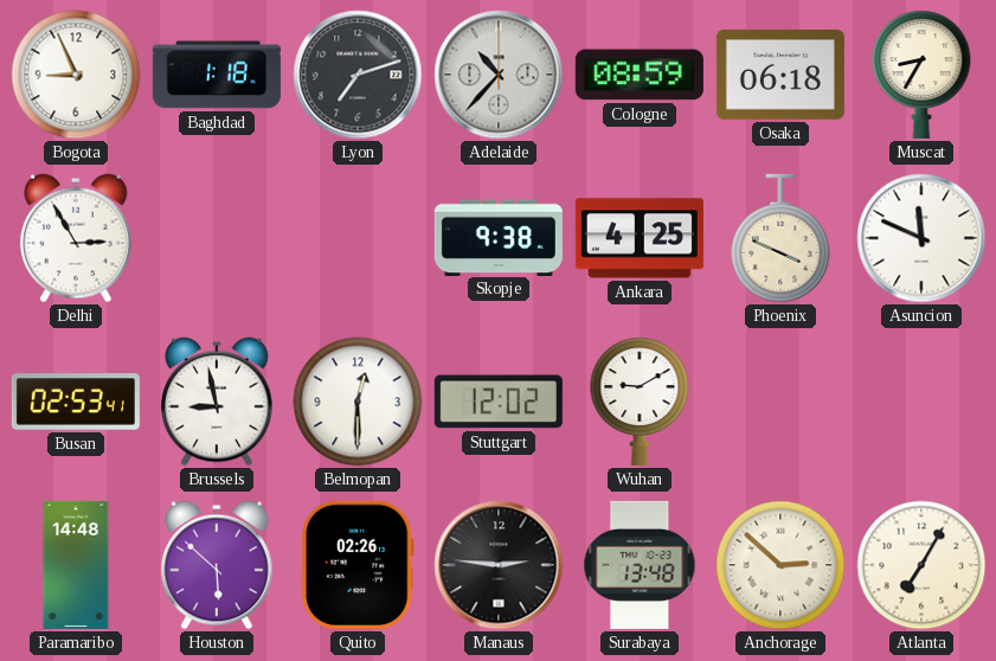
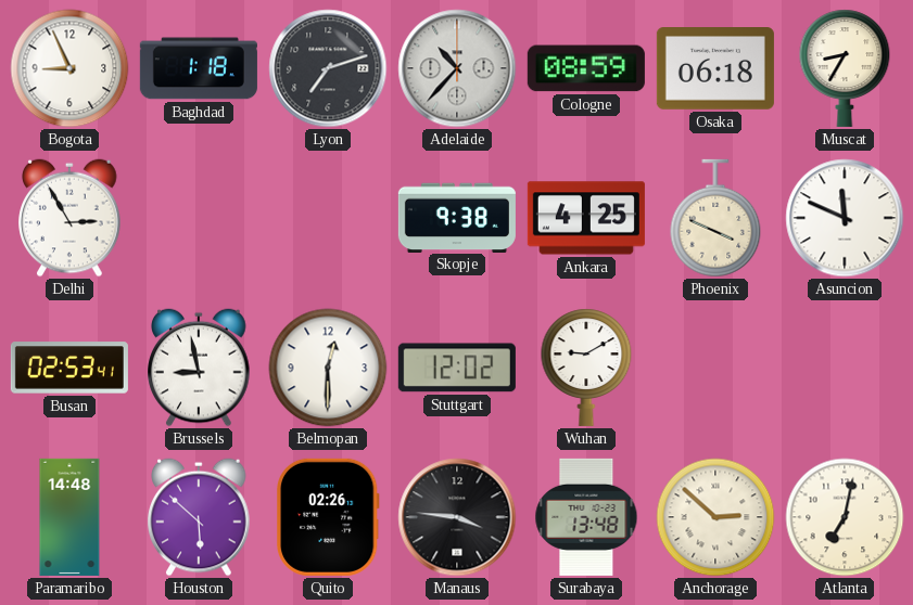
Manaus: 2:46 -> 3:46
Atlanta: 7:05 -> 7:02
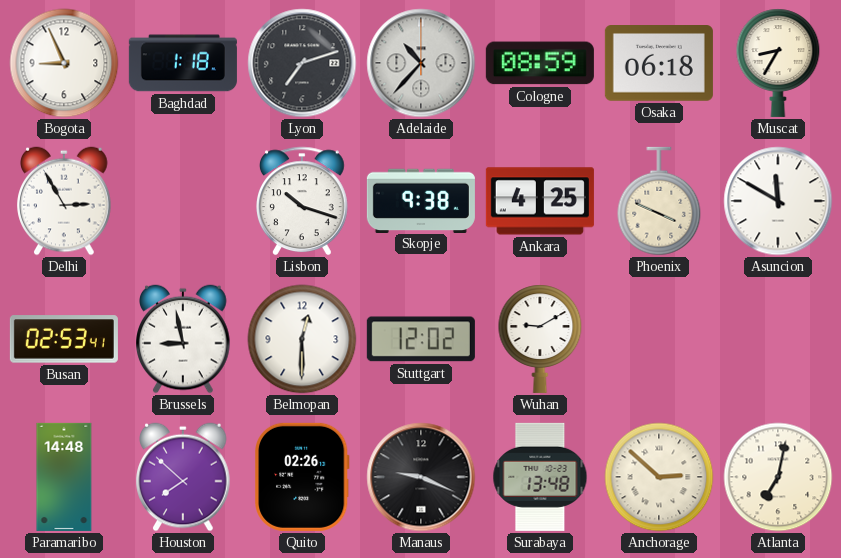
Lisbon: none -> 10:18
Asuncion: 11:49 -> 11:50
Houston: 5:52 -> 7:52
Manaus: 3:46 -> 9:19
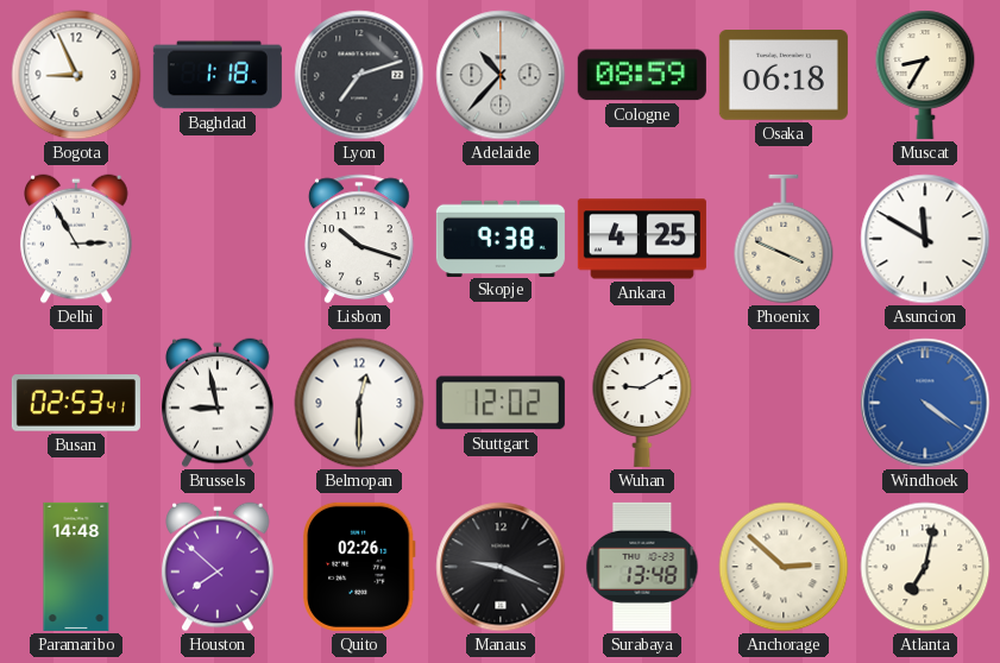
Windhoek: none -> 4:21
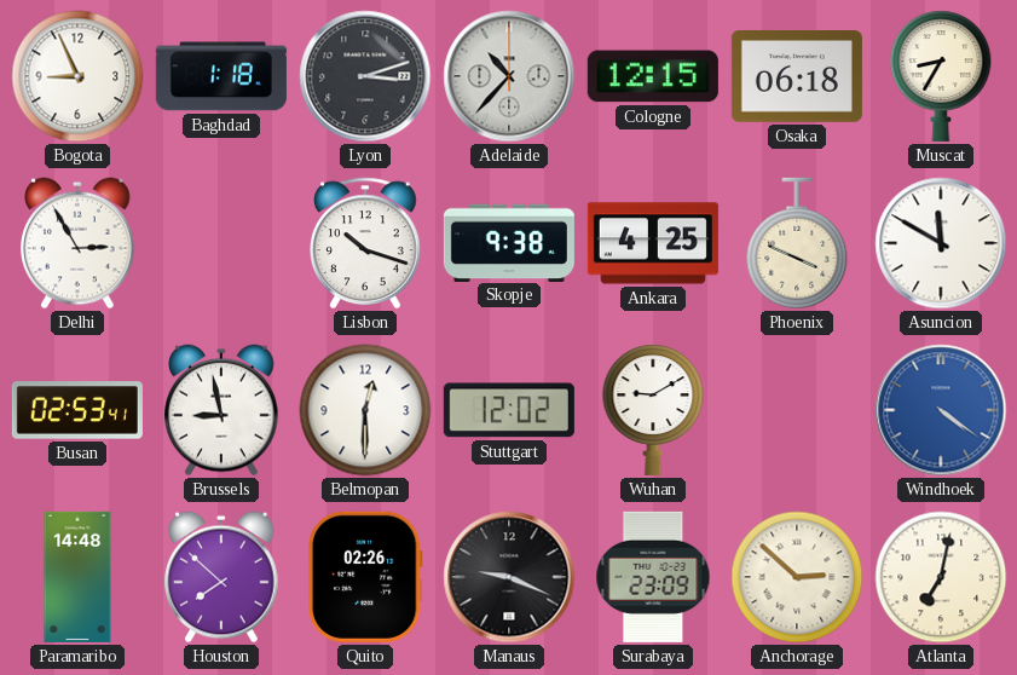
Lyon: 7:12 -> 3:12
Cologne: 08:59 -> 12:15
Surabaya: 13:48 -> 23:09
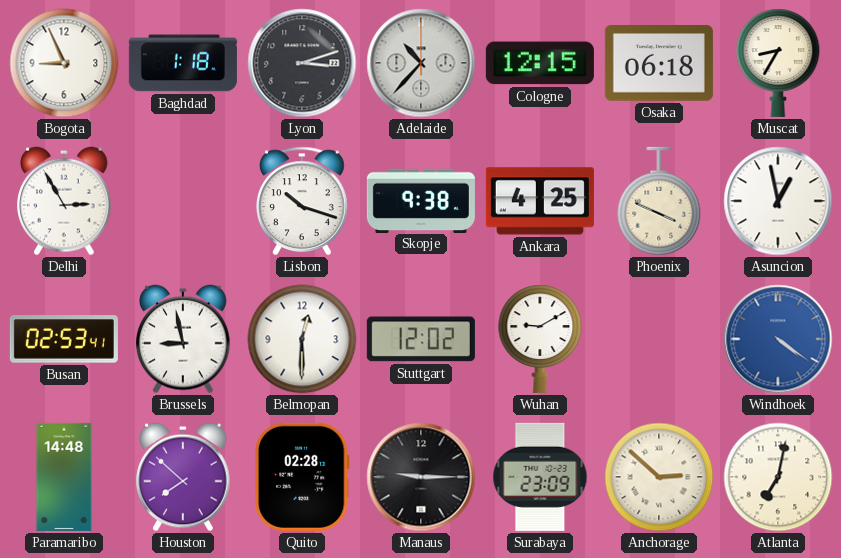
Asuncion: 11:50 -> 12:58
Quito: 02:26 -> 02:28
Manaus: 9:19 -> 9:15
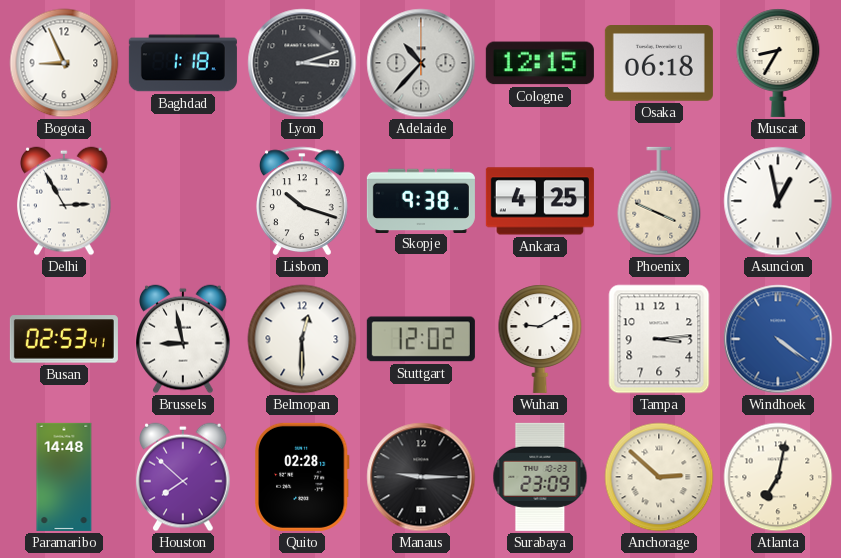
Tampa: none -> 3:14
